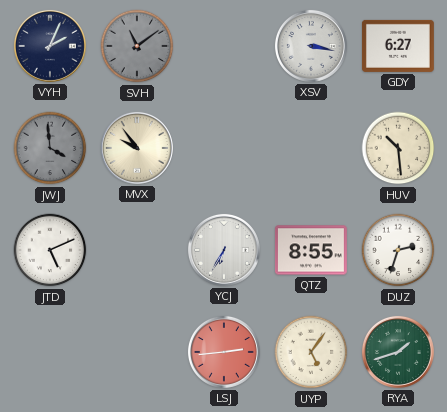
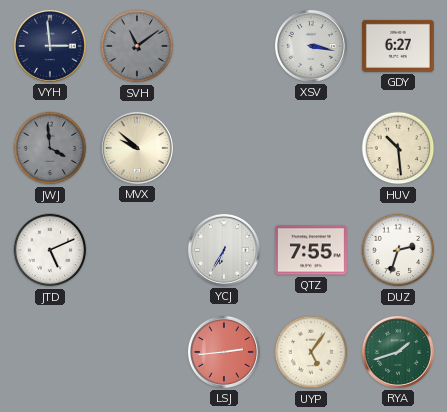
VYH: 2:04 -> 2:59
MVX: 9:54 -> 9:52
QTZ: 8:55 -> 7:55
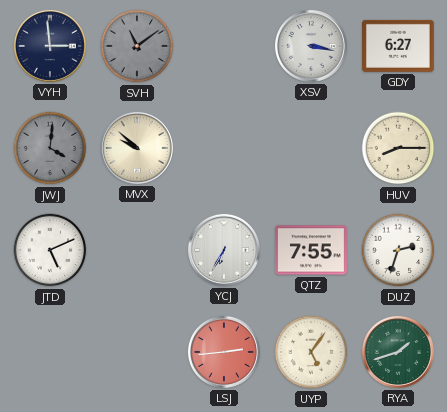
JWJ: 3:59 -> 4:01
HUV: 10:29 -> 8:15
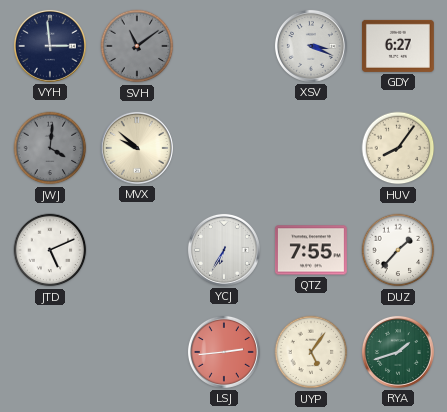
XSV: 3:17 -> 3:19
HUV: 8:15 -> 8:06
DUZ: 2:33 -> 1:37
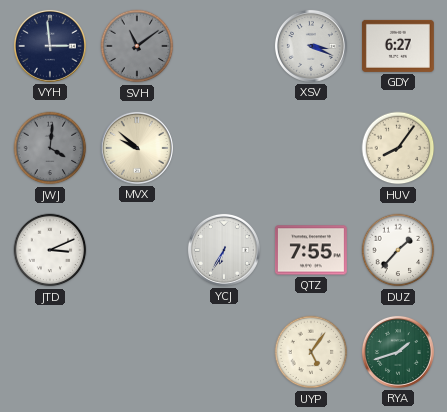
JTD: 5:11 -> 3:11
LSJ: 2:44 -> none
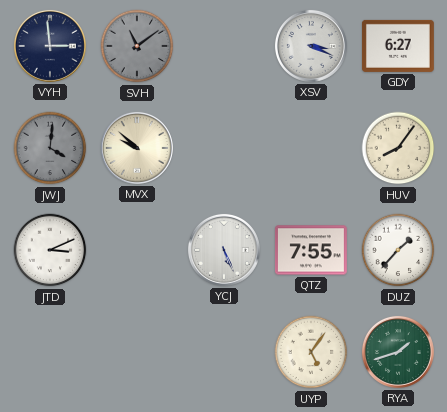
YCJ: 6:35 -> 5:26
